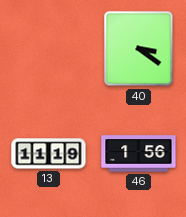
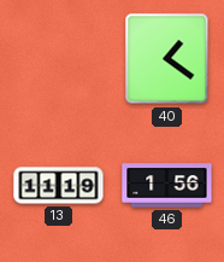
40: 3:21 -> 1:21
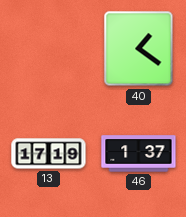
13: 11:19 -> 17:19
46: 1:56 -> 1:37
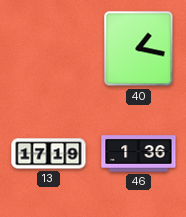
40: 1:21 -> 1:17
46: 1:37 -> 1:36
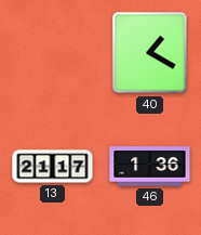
40: 1:17 -> 1:20
13: 17:19 -> 21:17
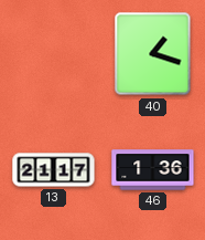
40: 1:20 -> 1:18
